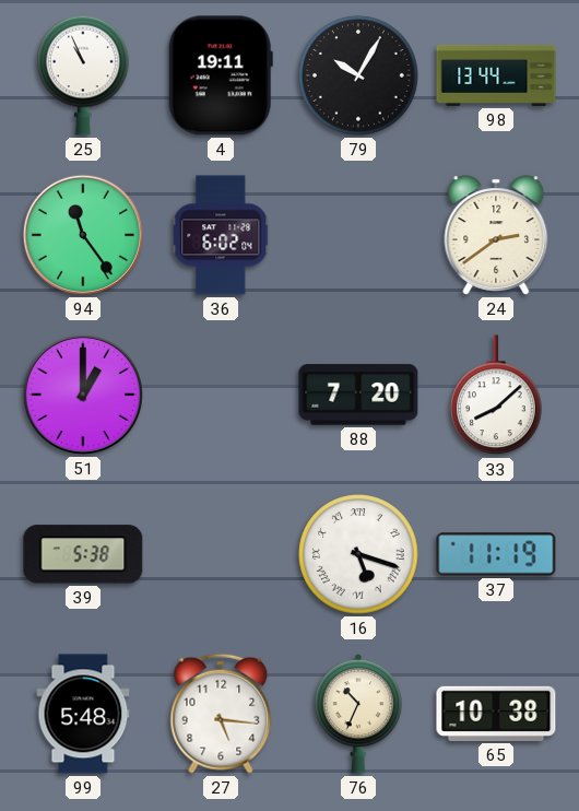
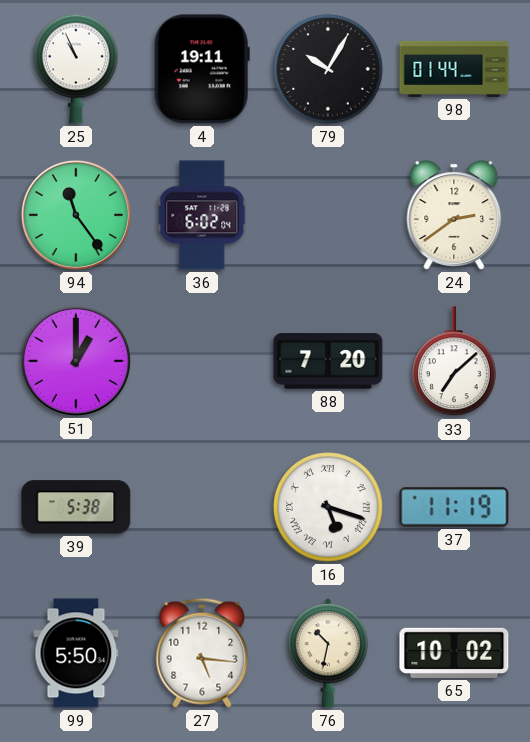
98: 13:44 -> 01:44
33: 8:08 -> 7:08
99: 5:48 -> 5:50
76: 10:34 -> 10:32
65: 10:38 -> 10:02
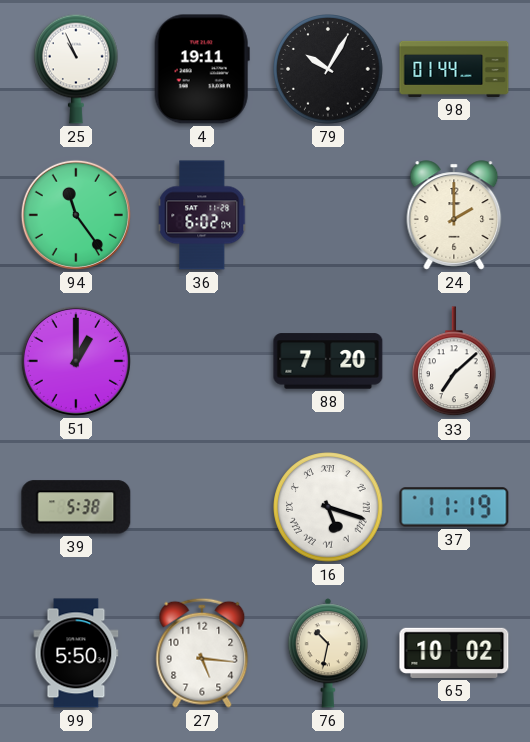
24: 2:39 -> 2:00
